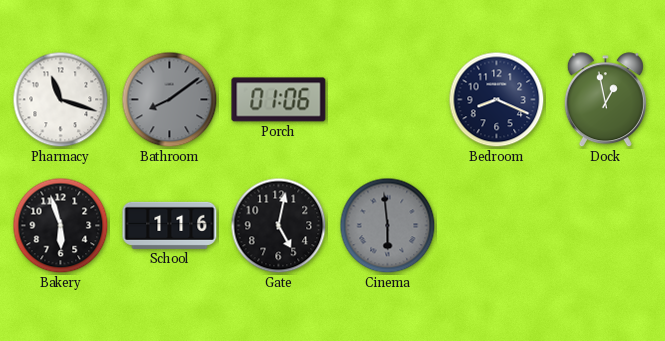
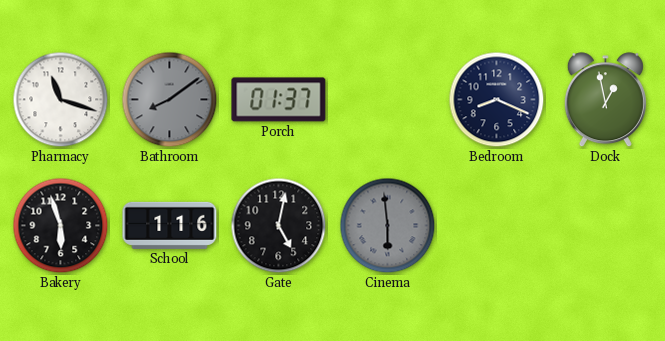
Porch: 01:06 -> 01:37
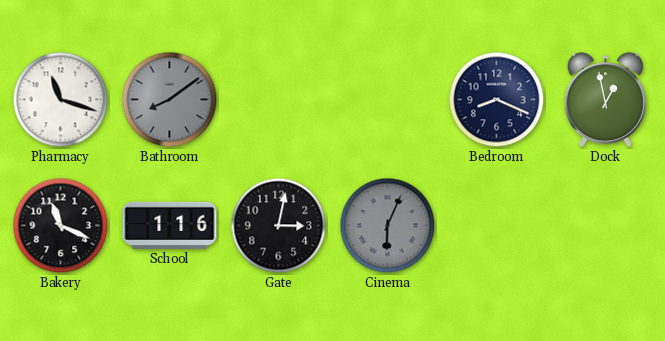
Porch: 01:37 -> none
Bakery: 5:57 -> 11:19
Gate: 5:02 -> 3:02
Cinema: 5:59 -> 6:04
